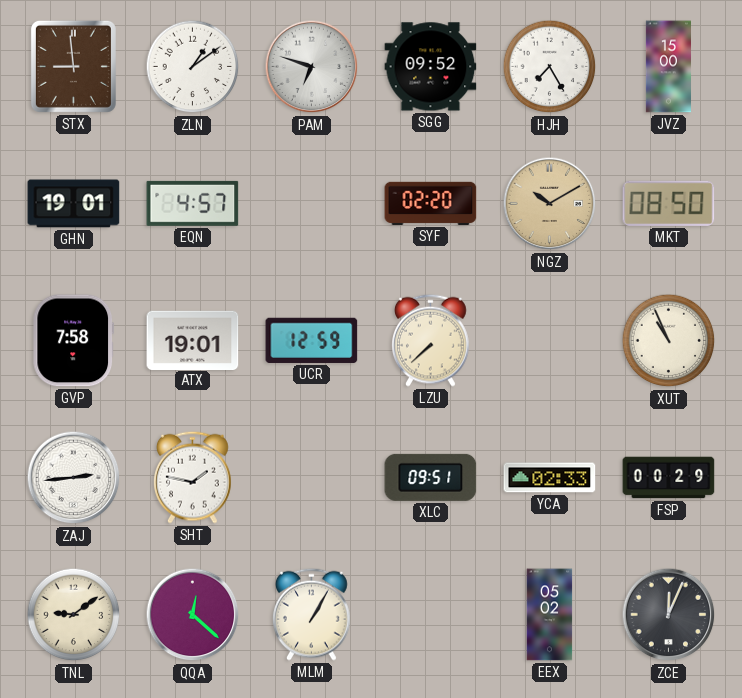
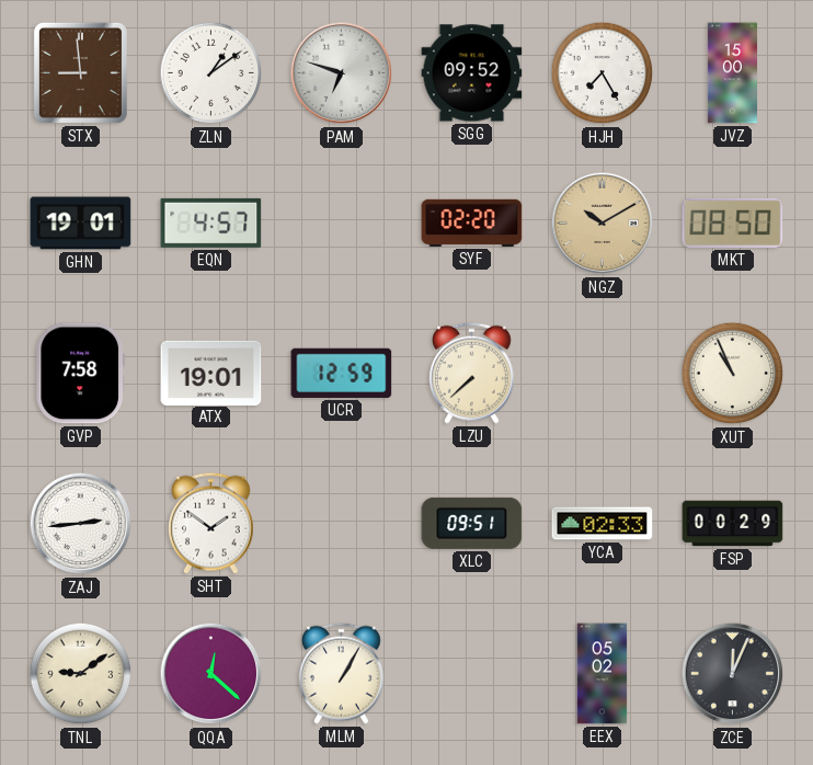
SHT: 1:47 -> 1:51
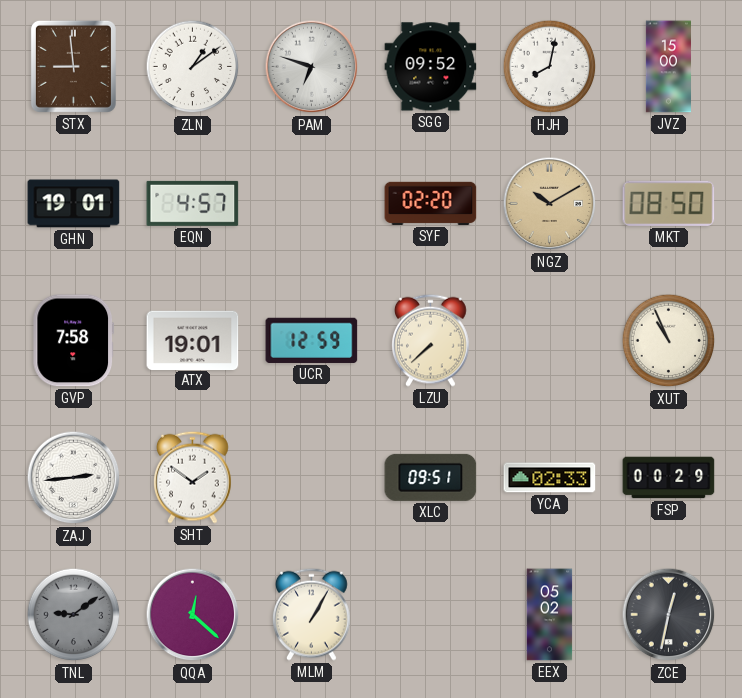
HJH: 7:25 -> 8:02
TNL dial: cream -> grey
ZCE: 12:04 -> 12:32
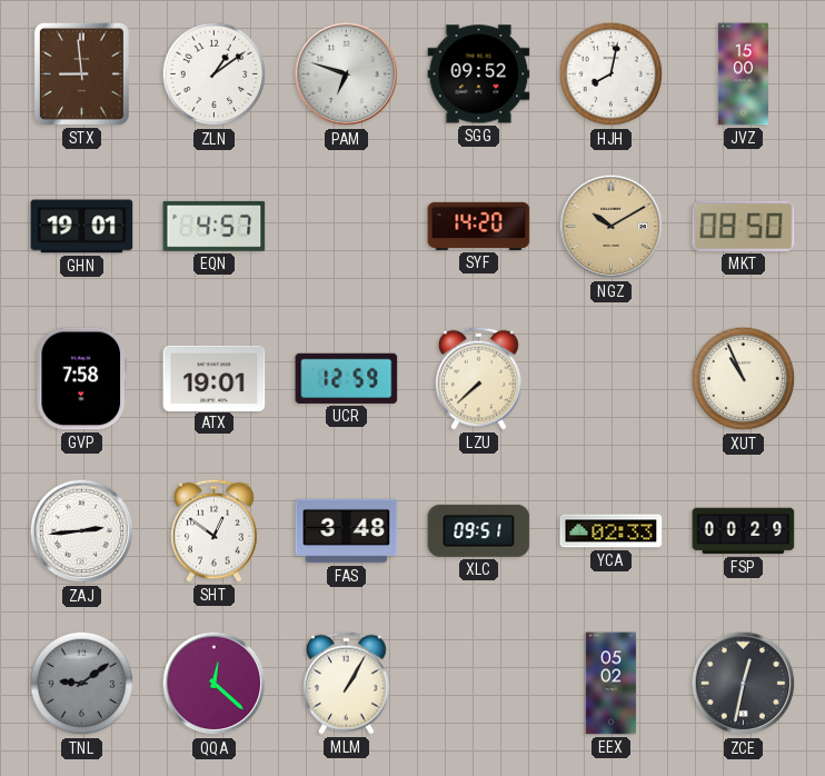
SYF: 02:20 -> 14:20
SHT: 1:51 -> 12:51
FAS: none -> 3:48
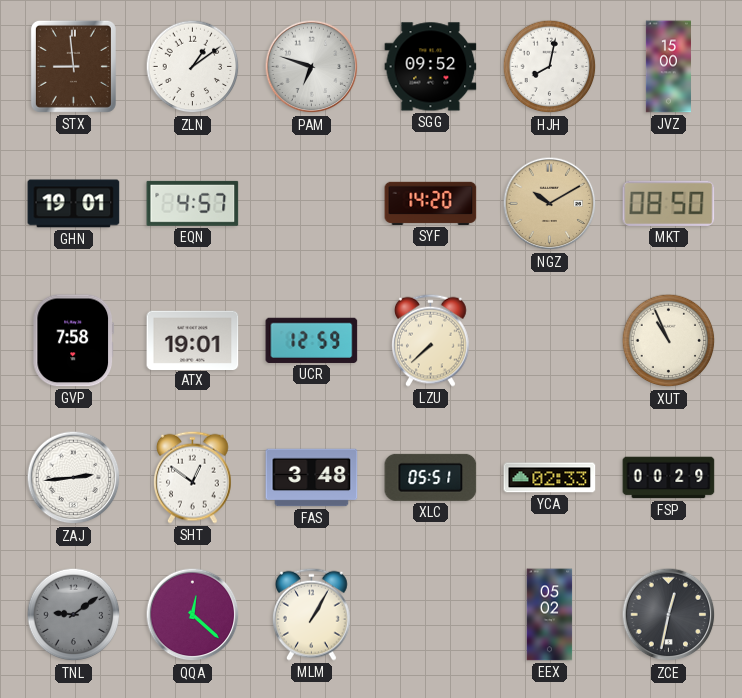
XLC: 09:51 -> 05:51
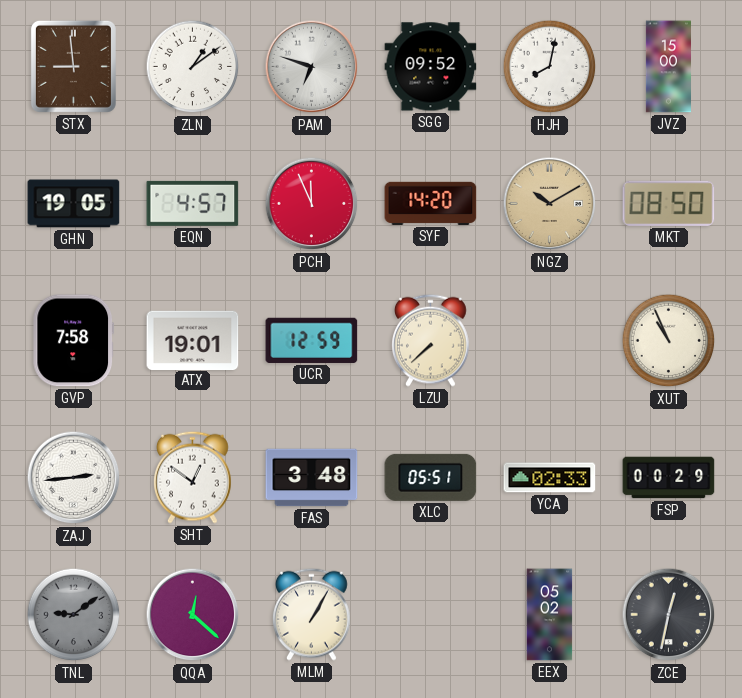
GHN: 19:01 -> 19:05
PCH: none -> 11:56
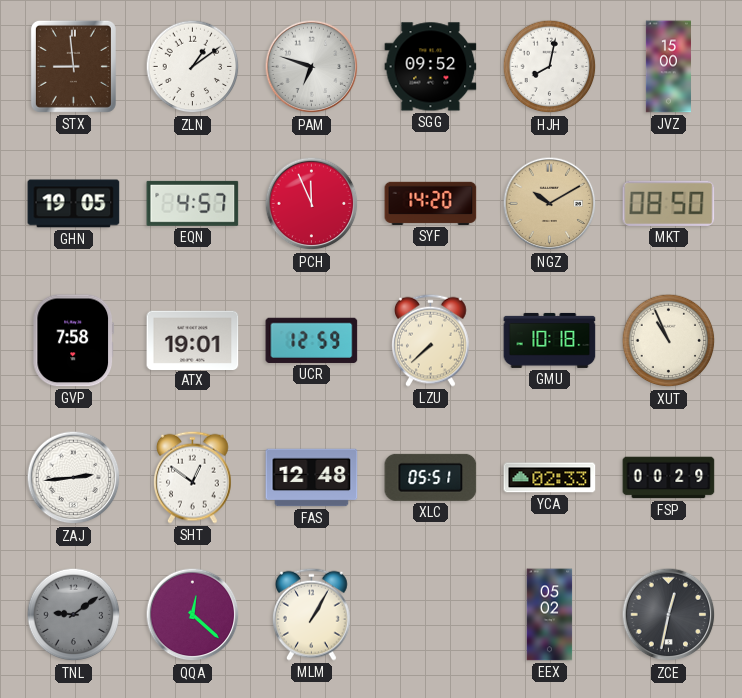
GMU: none -> 10:18
FAS: 3:48 -> 12:48
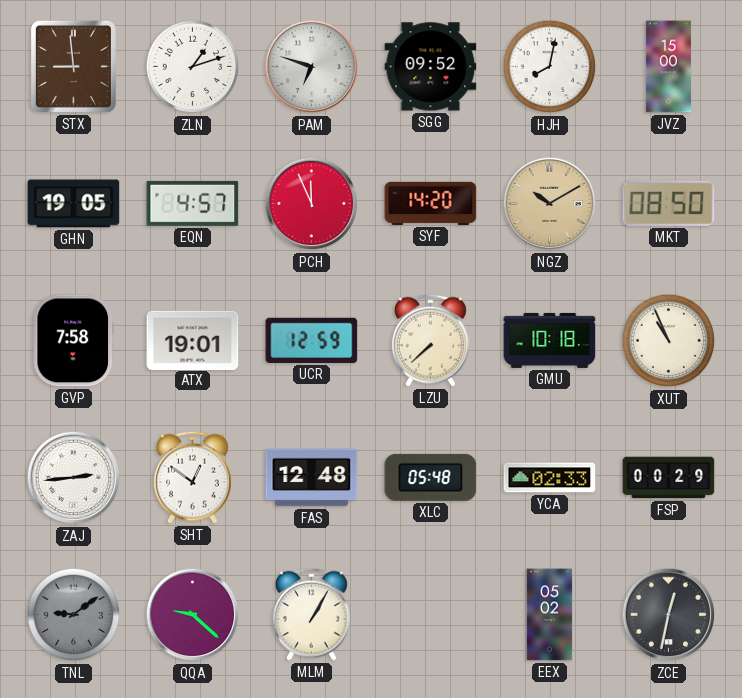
ZLN: 1:09 -> 1:12
XLC: 05:51 -> 05:48
QQA: 12:22 -> 9:22
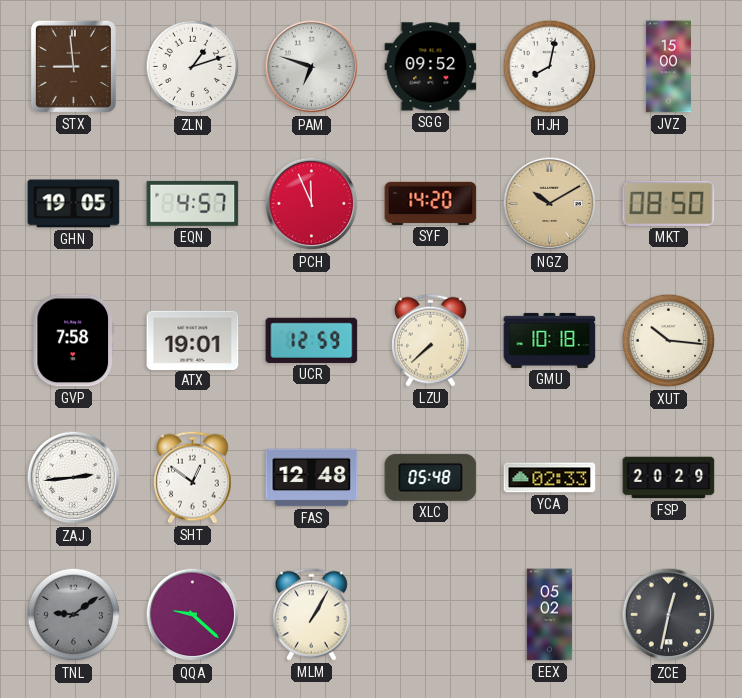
XUT: 10:56 -> 10:16
FSP: 00:29 -> 20:29
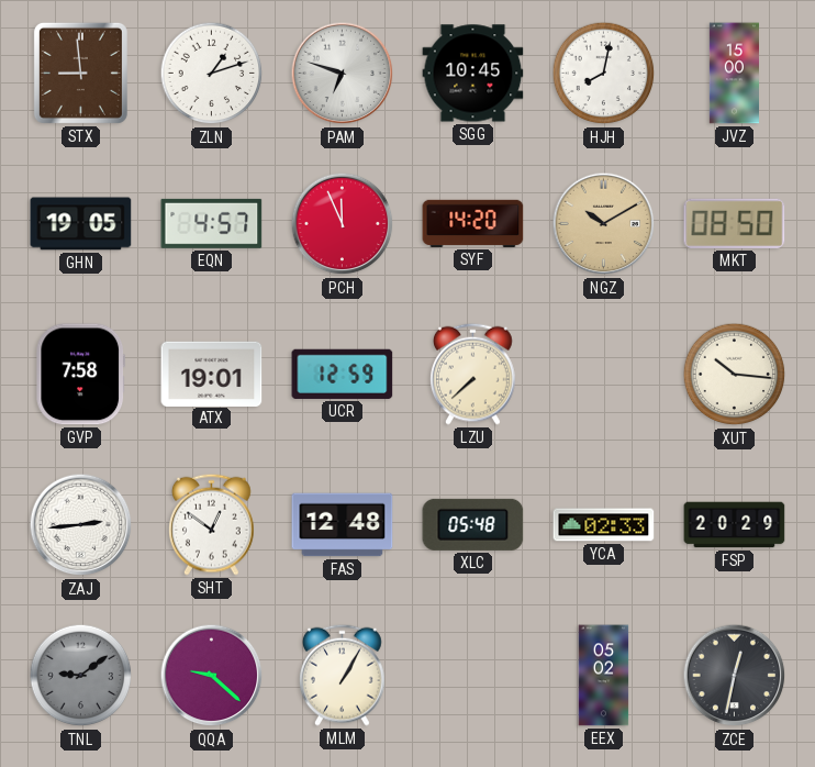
SGG: 09:52 -> 10:45
GMU: 10:18 -> none
